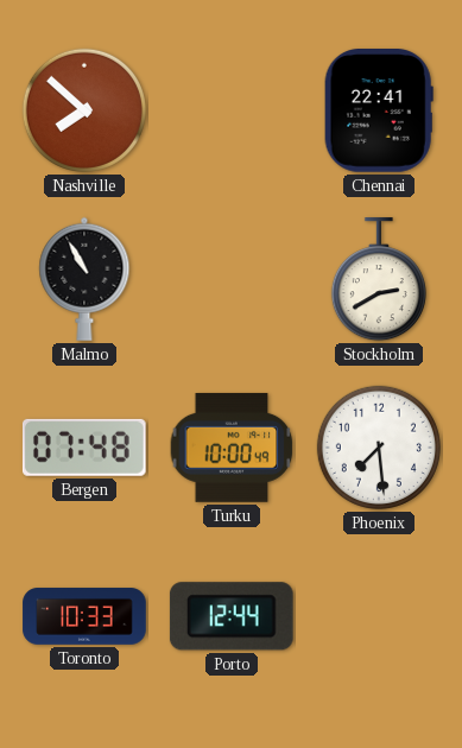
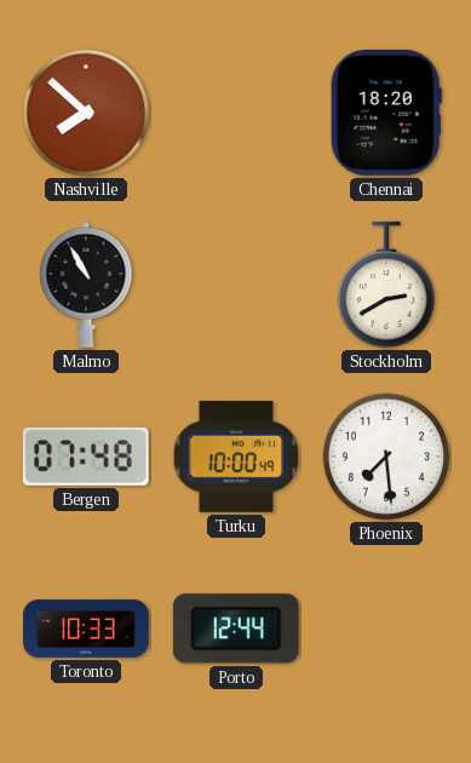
Chennai: 22:41 -> 18:20
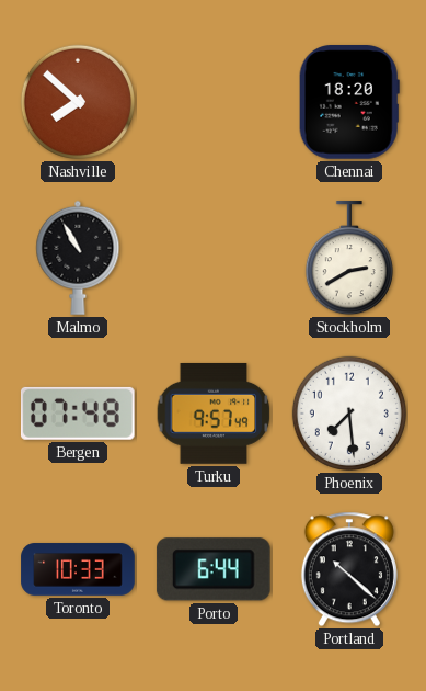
Turku: 10:00 -> 9:57
Porto: 12:44 -> 6:44
Portland: none -> 10:22
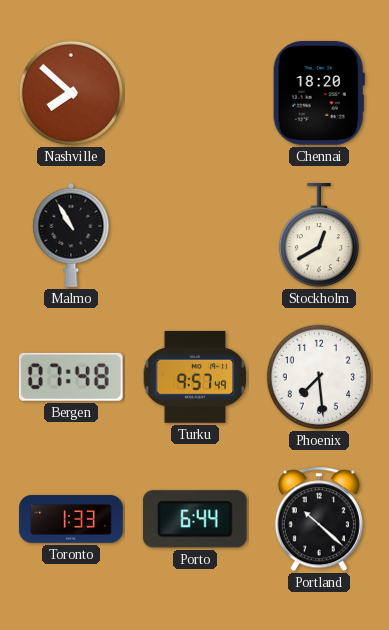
Stockholm: 2:40 -> 12:40
Toronto: 10:33 -> 1:33
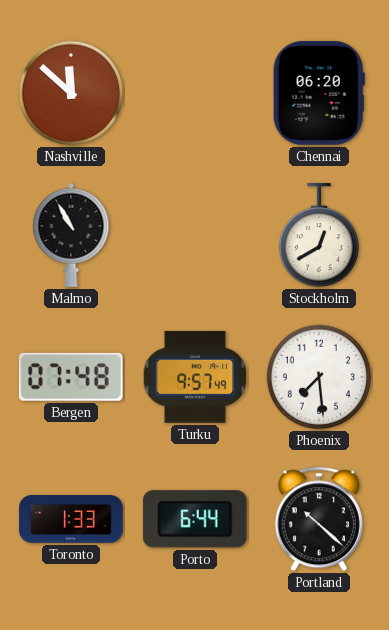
Nashville: 7:52 -> 11:52
Chennai: 18:20 -> 06:20
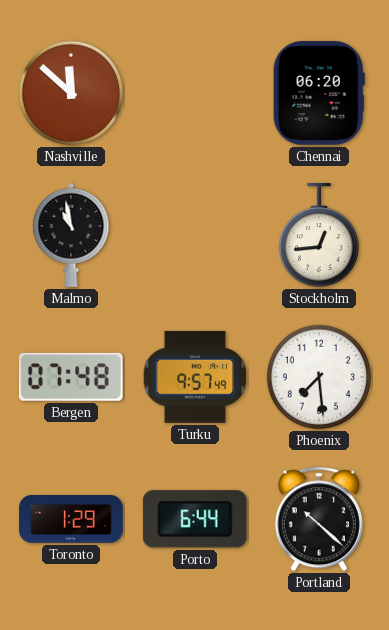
Malmo: 10:55 -> 10:58
Stockholm: 12:40 -> 12:44
Toronto: 1:33 -> 1:29
